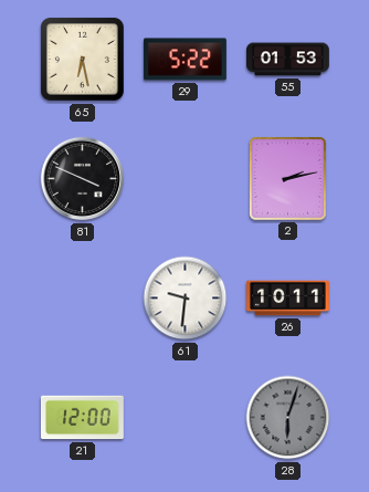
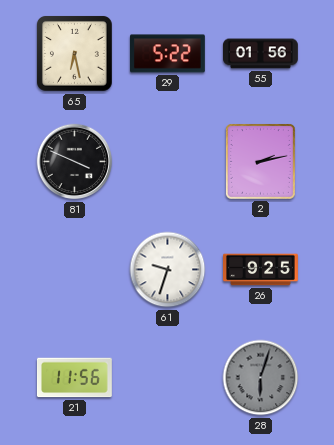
55: 01:53 -> 01:56
61: 9:31 -> 9:33
26: 10:11 -> 9:25
21: 12:00 -> 11:56
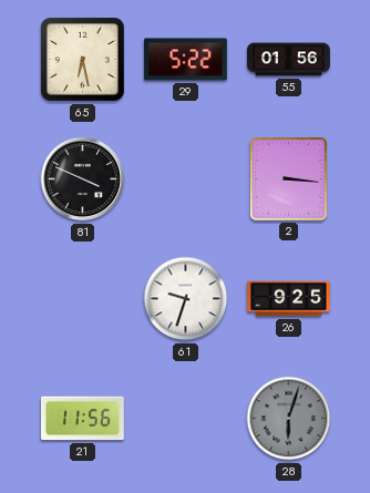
2: 2:13 -> 3:16
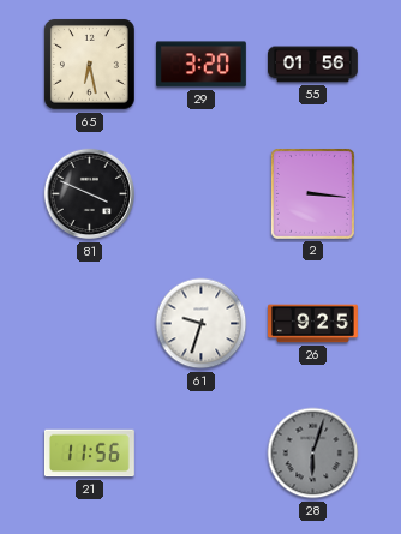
29: 5:22 -> 3:20
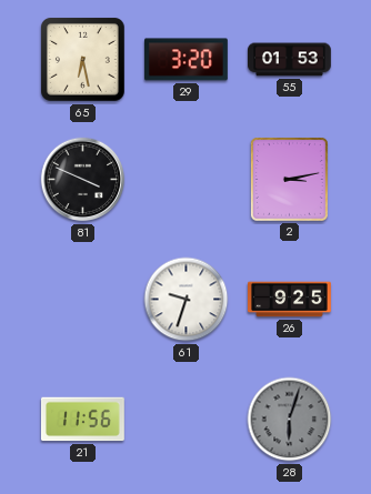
55: 01:56 -> 01:53
2: 3:16 -> 3:13
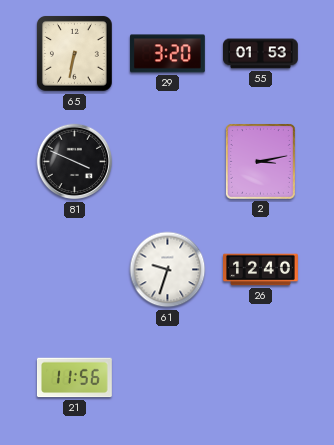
65: 6:28 -> 6:32
26: 9:25 -> 12:40
28: 6:03 -> none
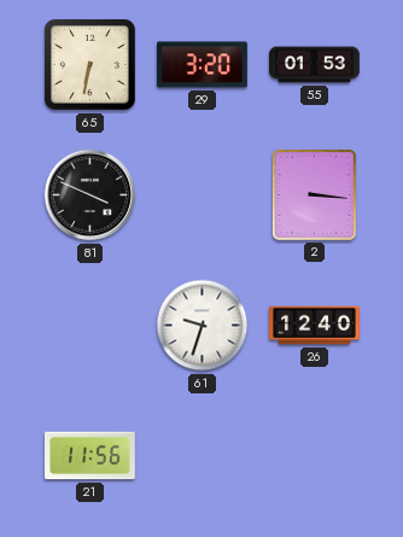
2: 3:13 -> 3:16
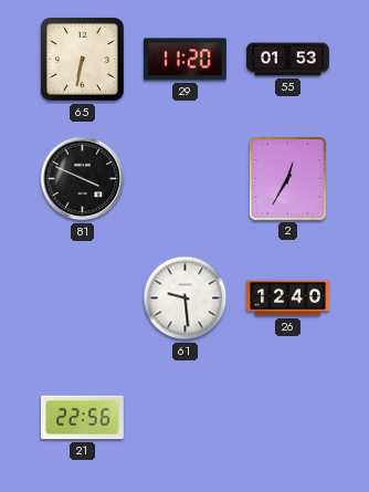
29: 3:20 -> 11:20
2: 3:16 -> 12:35
61: 9:33 -> 9:29
21: 11:56 -> 22:56
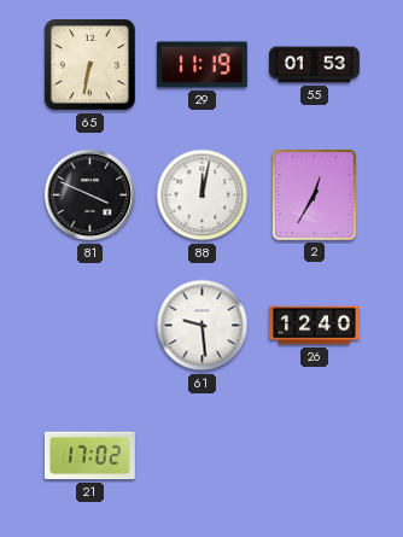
29: 11:20 -> 11:19
88: none -> 12:02
21: 22:56 -> 17:02
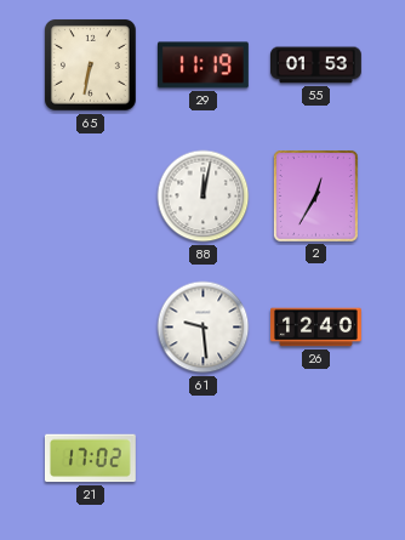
81: 3:49 -> none
